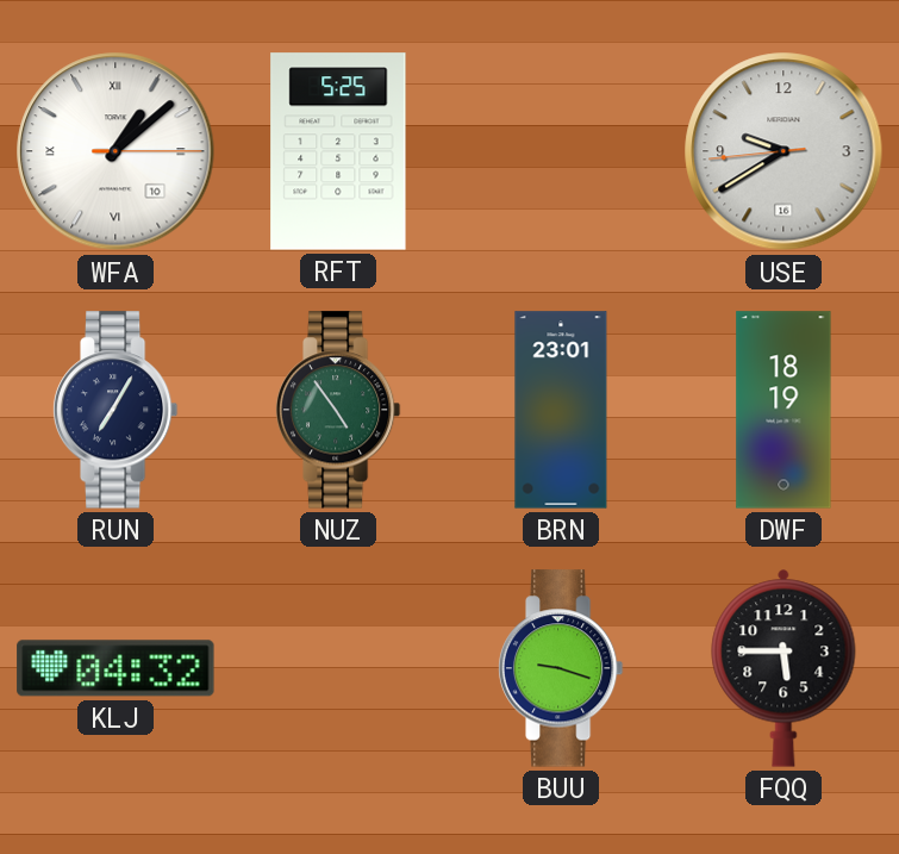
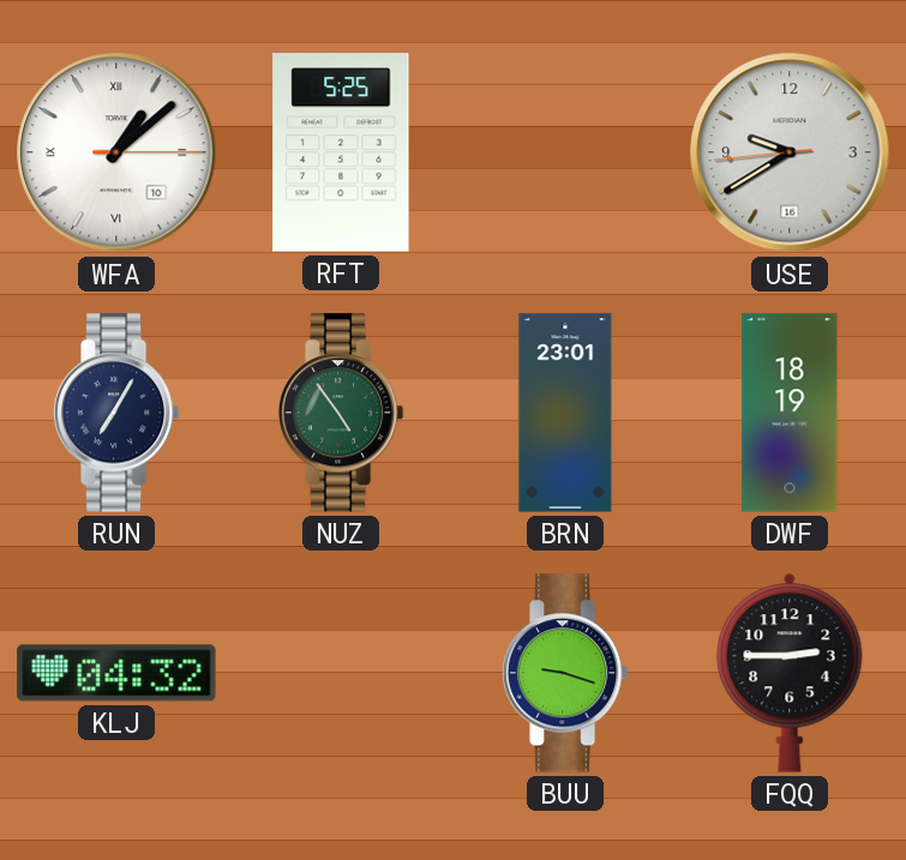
FQQ: 5:45 -> 2:45
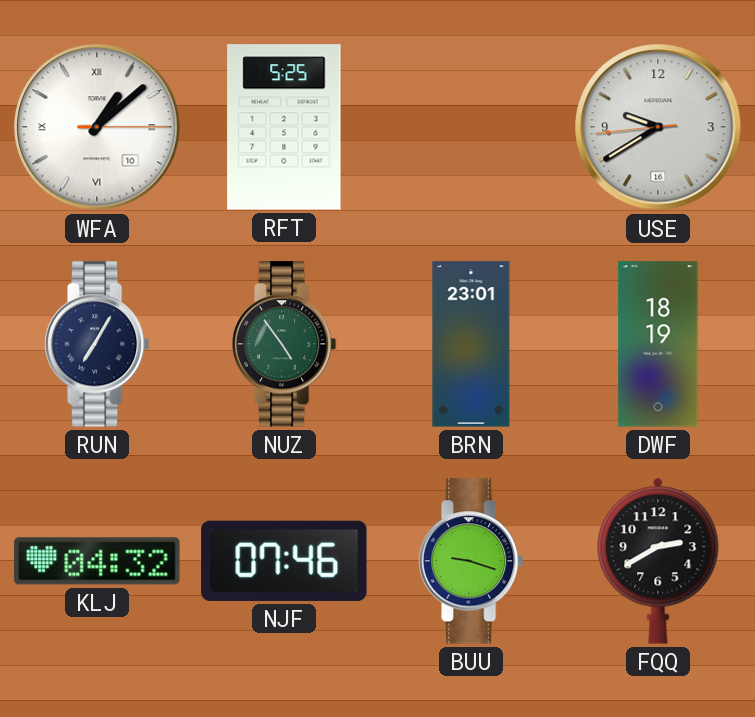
NJF: none -> 07:46
FQQ: 2:45 -> 2:40
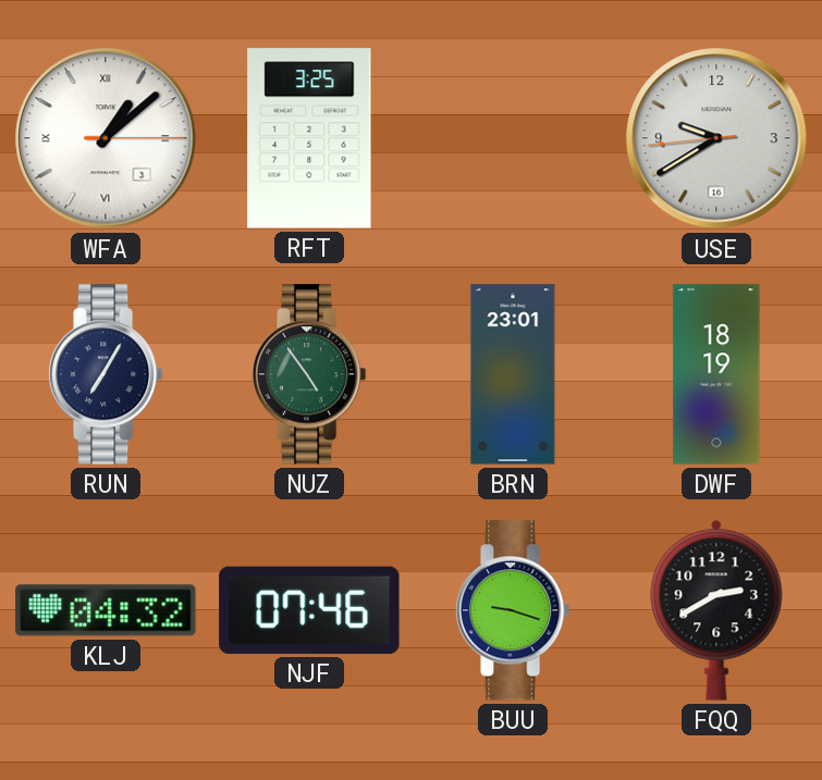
WFA date: 10 -> 3
RFT: 5:25 -> 3:25
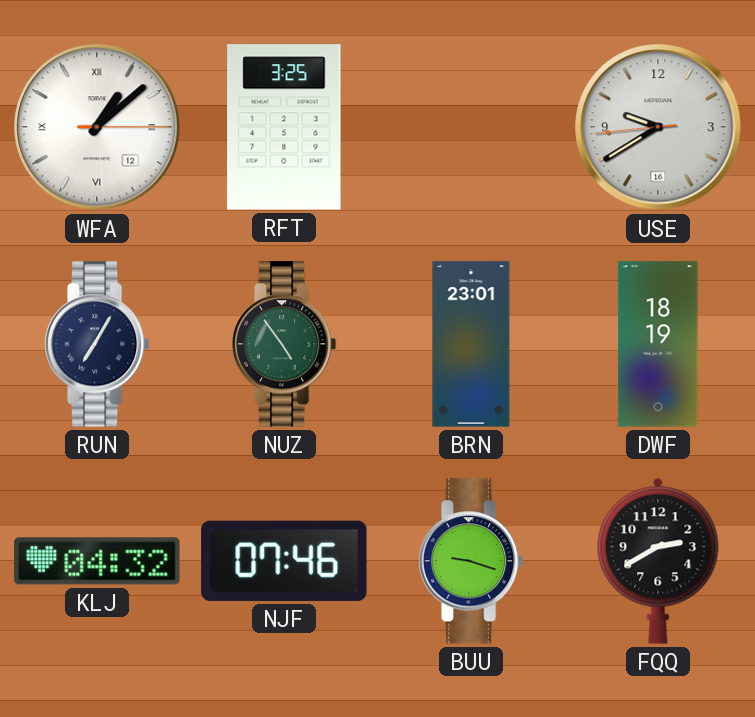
WFA date: 3 -> 12
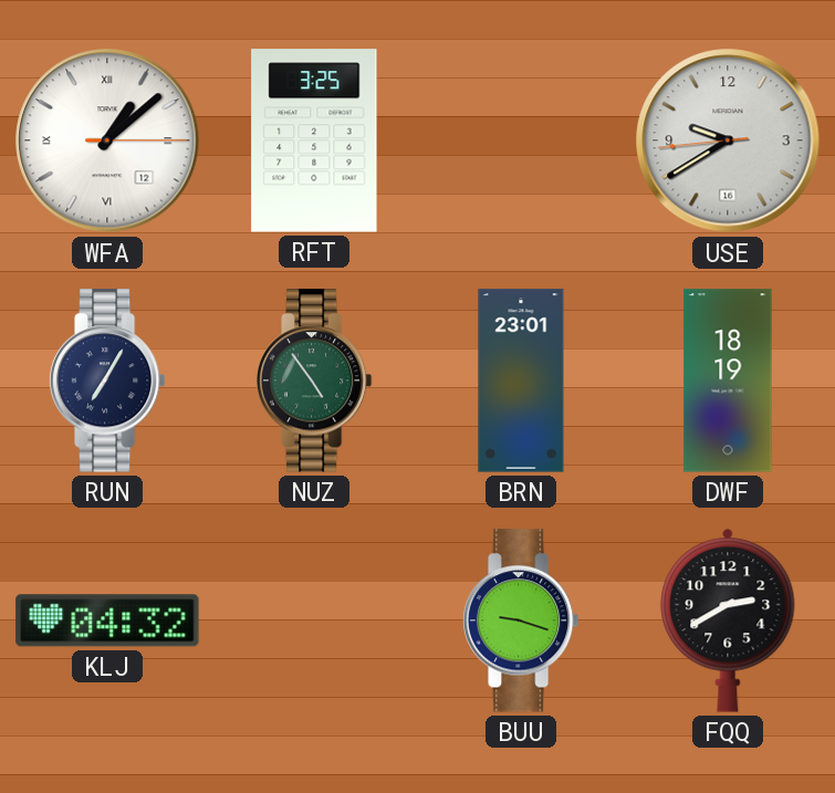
NJF: 07:46 -> none
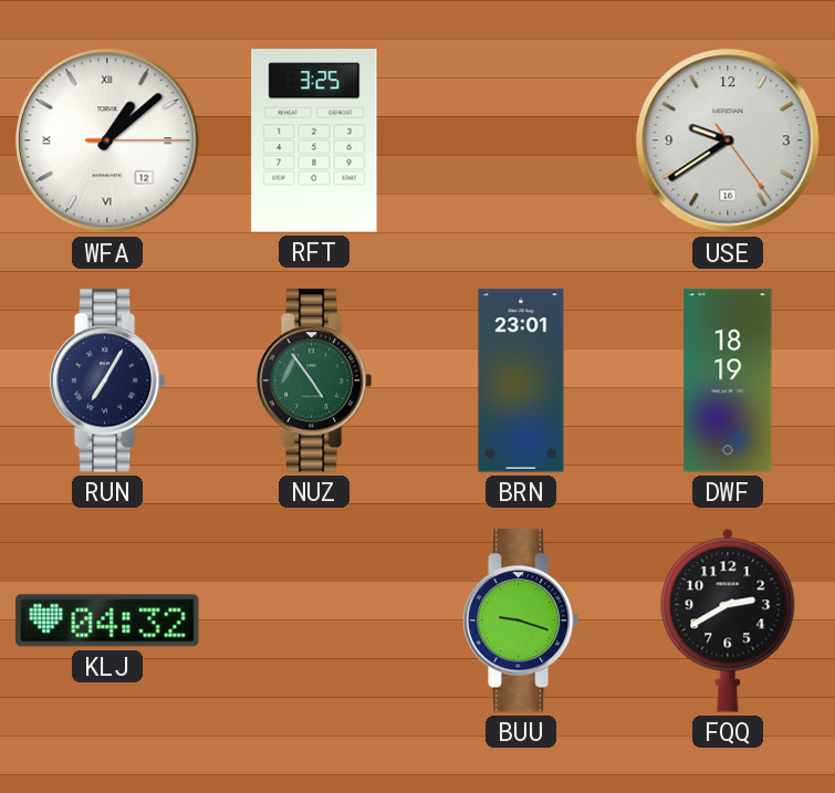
USE: 9:39:44 -> 9:39:24
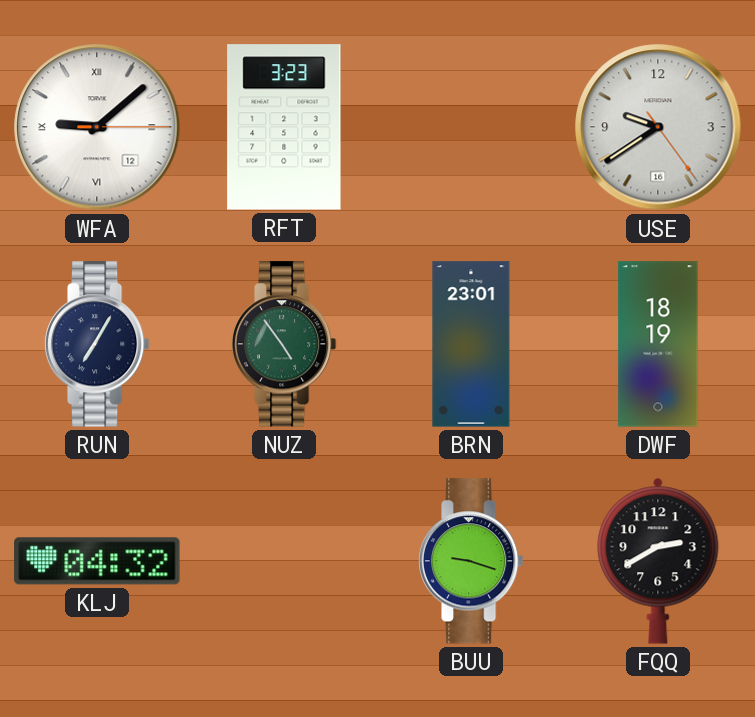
WFA: 1:08 -> 9:08
RFT: 3:25 -> 3:23
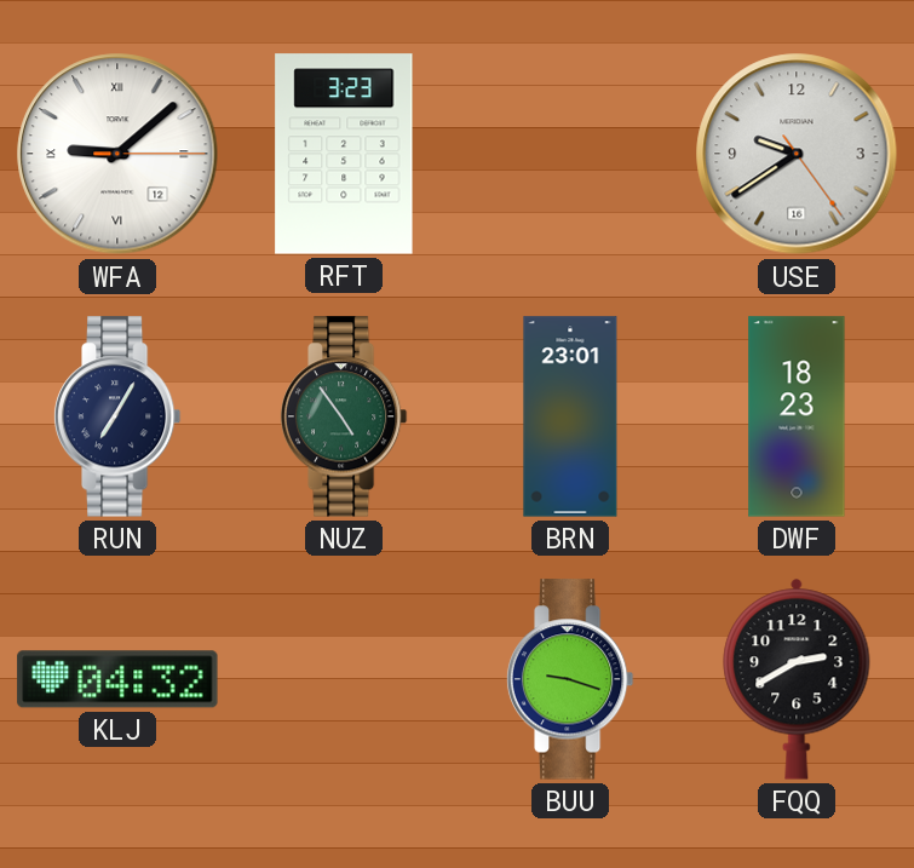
DWF: 18:19 -> 18:23
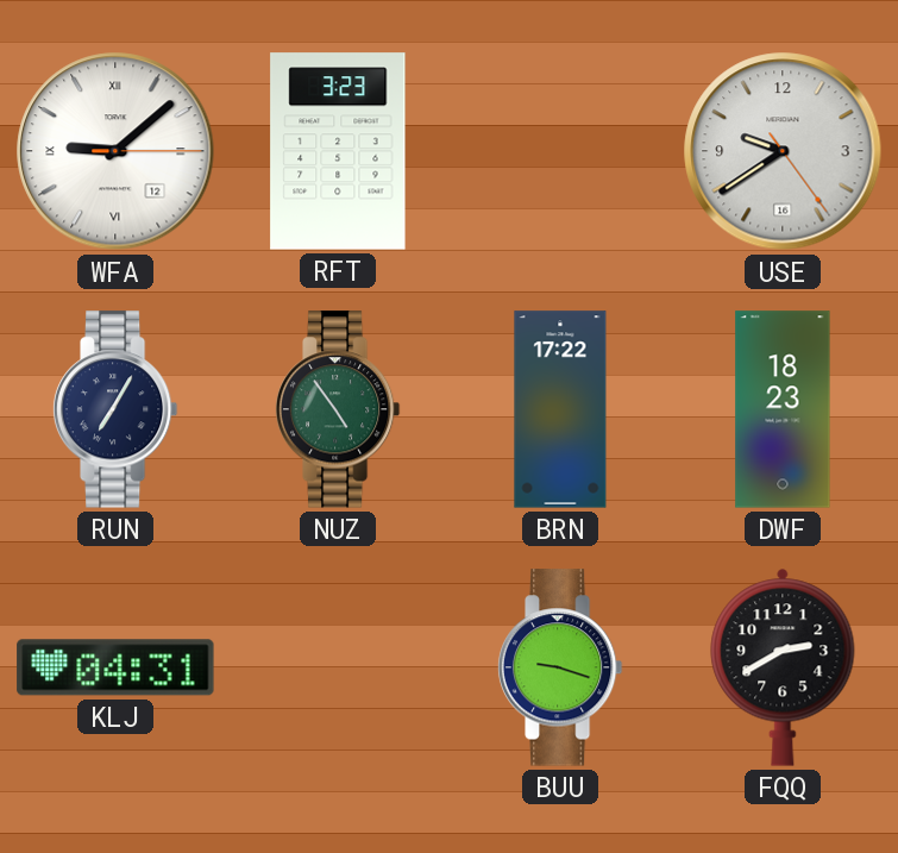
BRN: 23:01 -> 17:22
KLJ: 04:32 -> 04:31
